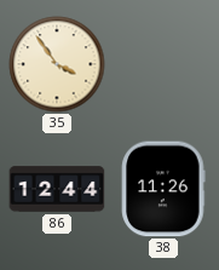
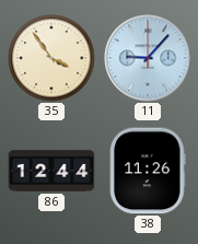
11: none -> 9:07
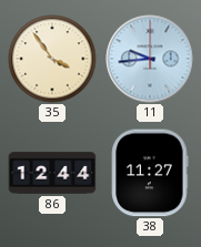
11: 9:07 -> 9:44
38: 11:26 -> 11:27
